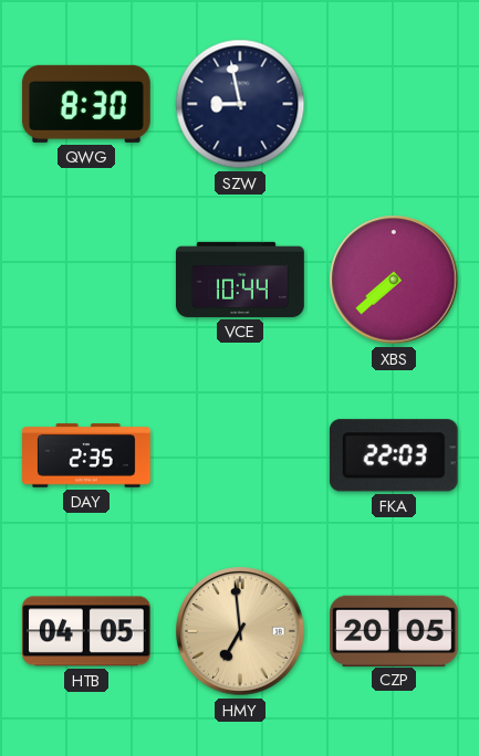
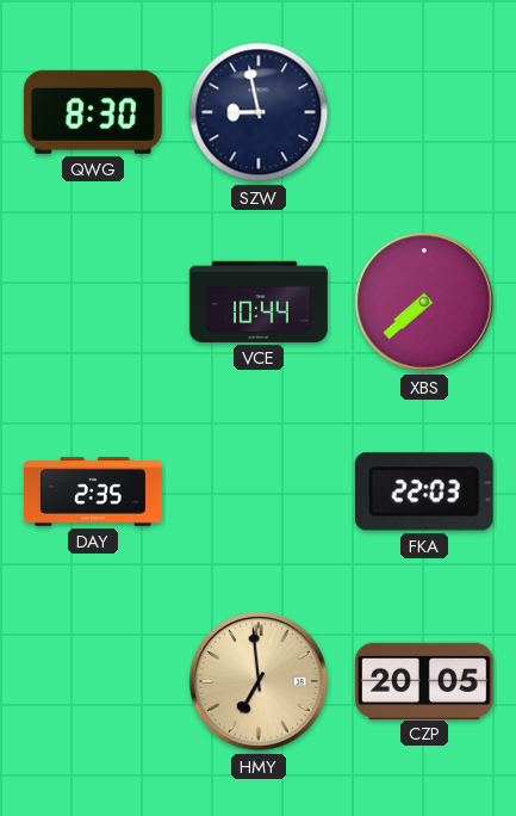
HTB: 04:05 -> none
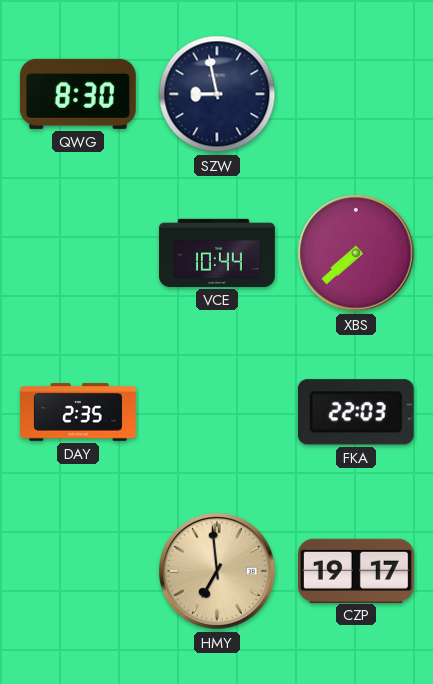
CZP: 20:05 -> 19:17
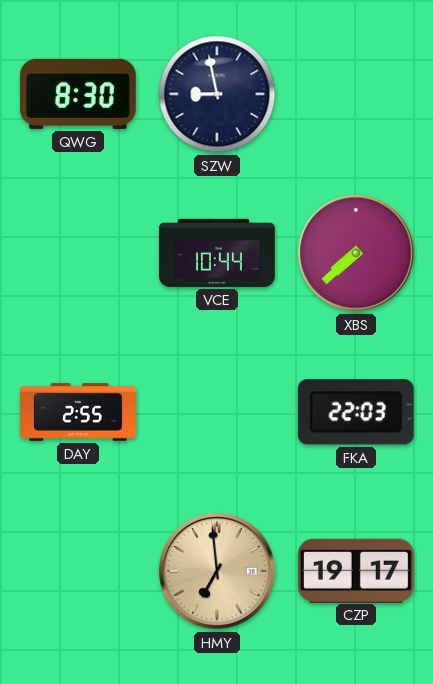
DAY: 2:35 -> 2:55
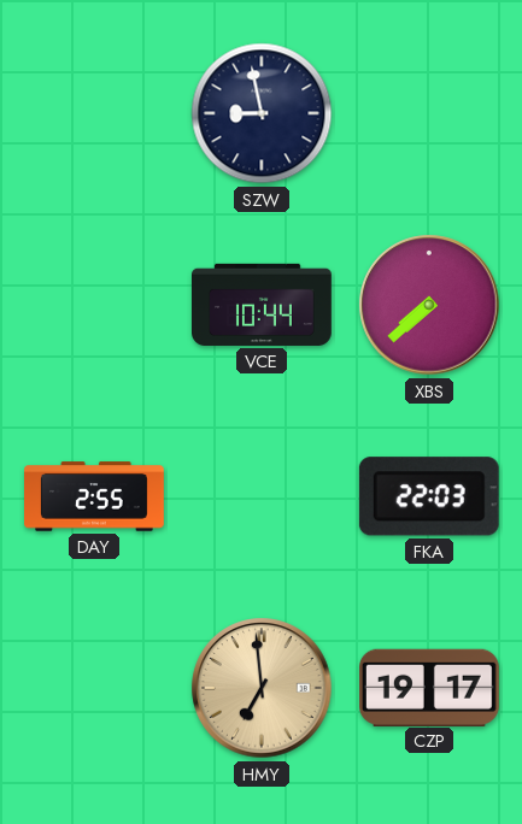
QWG: 8:30 -> none
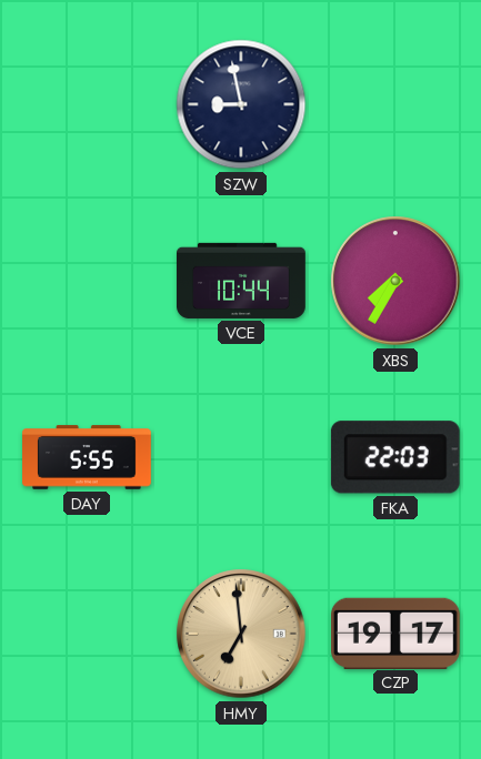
XBS: 7:38 -> 7:35
DAY: 2:55 -> 5:55
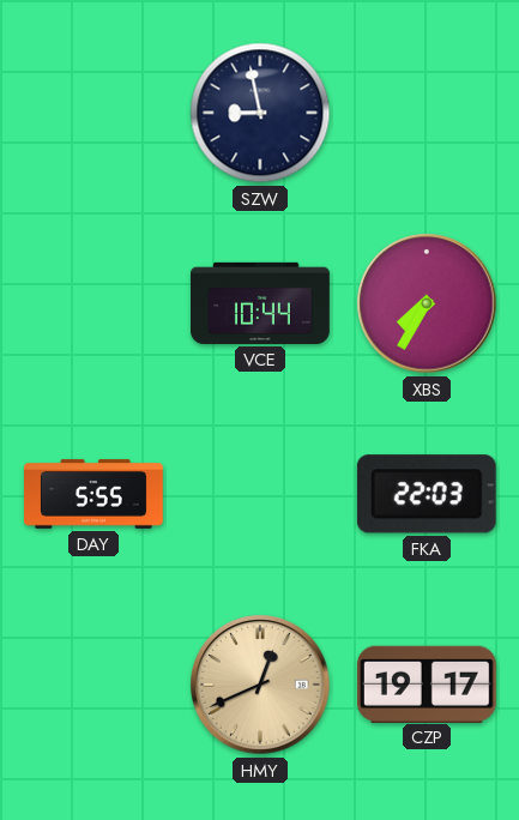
HMY: 6:59 -> 12:41
